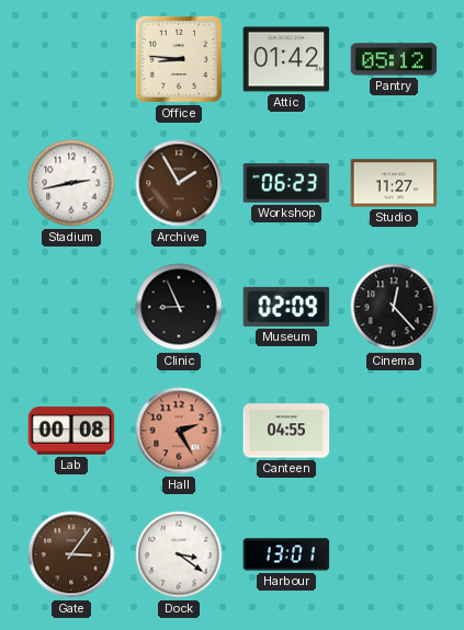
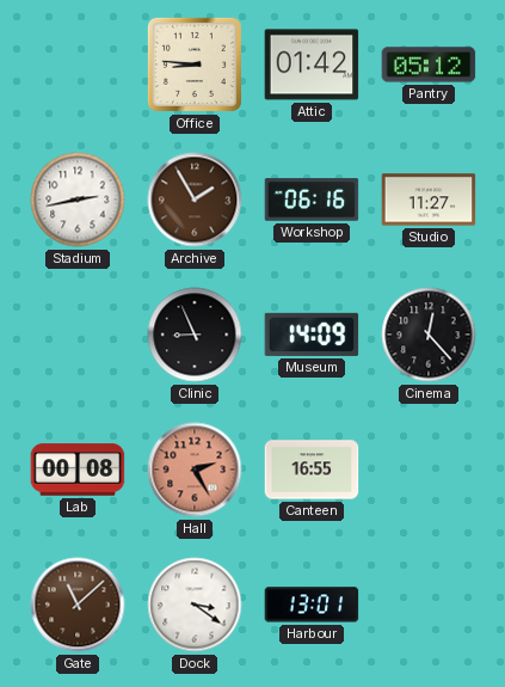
Workshop: 06:23 -> 06:16
Museum: 02:09 -> 14:09
Canteen: 04:55 -> 16:55
Gate: 3:06 -> 11:08
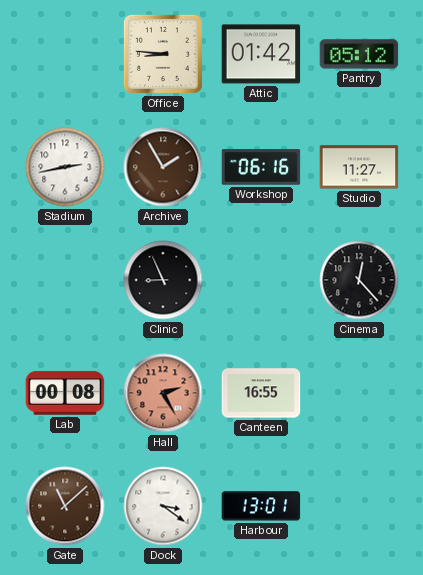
Museum: 14:09 -> none
